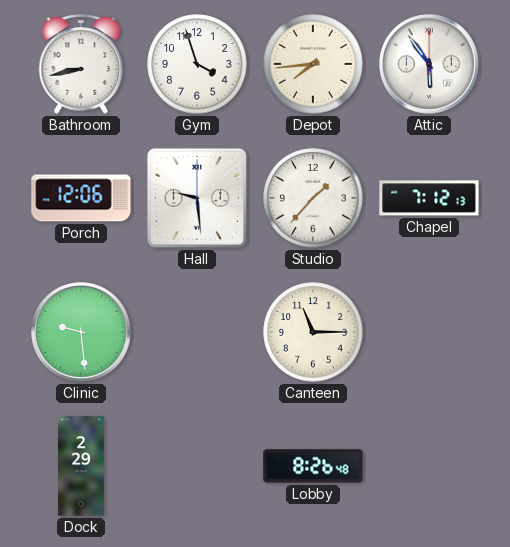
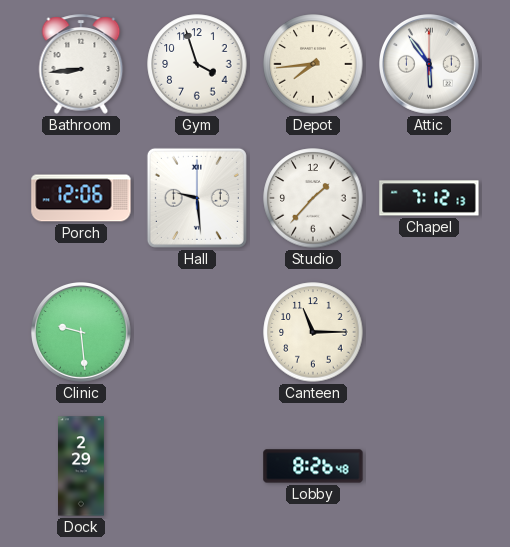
Bathroom: 8:43 -> 8:44
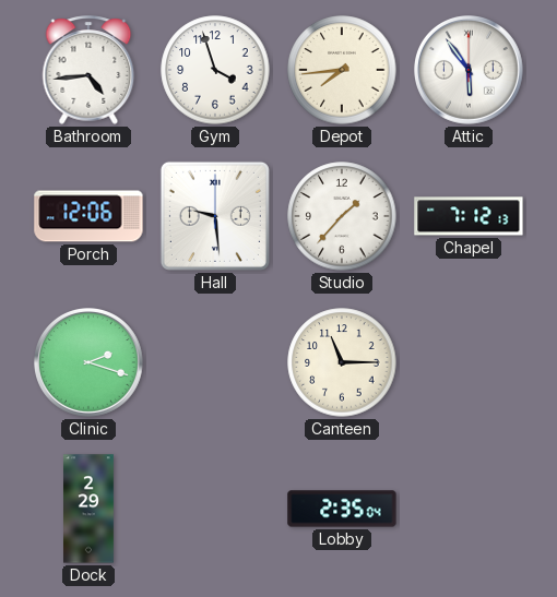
Bathroom: 8:44 -> 4:44
Clinic: 9:29 -> 2:18
Lobby: 8:26 -> 2:35
